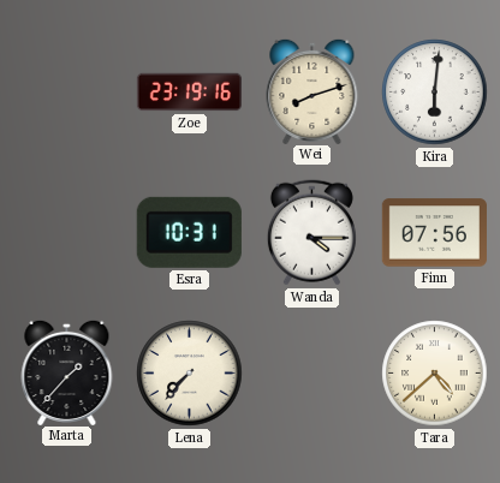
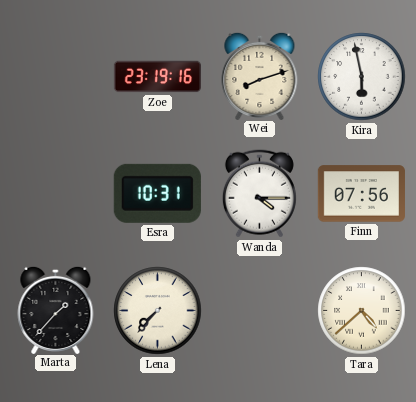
Kira: 6:01 -> 5:58
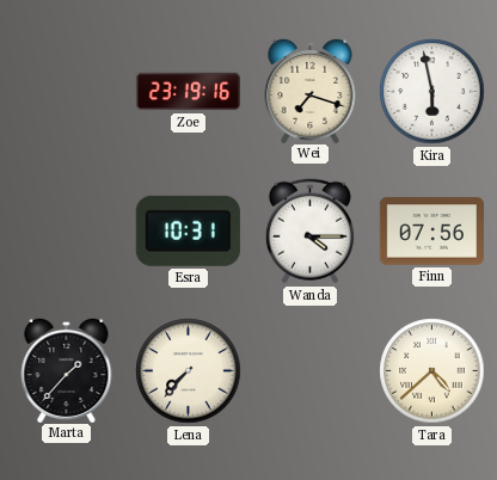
Wei: 8:12 -> 7:18
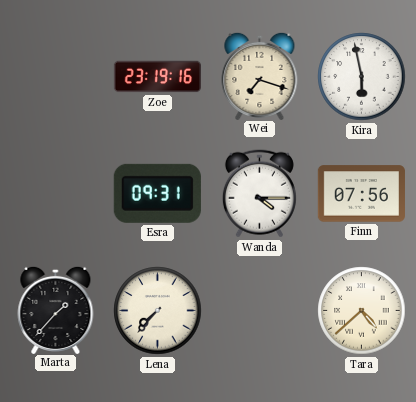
Esra: 10:31 -> 09:31
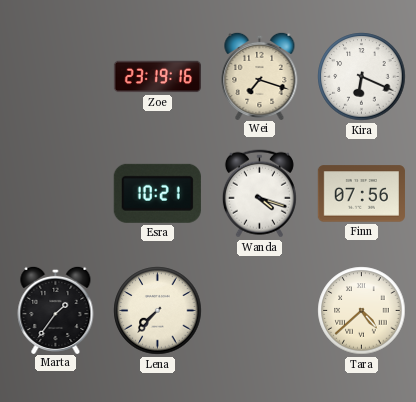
Kira: 5:58 -> 6:19
Esra: 09:31 -> 10:21
Wanda: 4:15 -> 4:18
Marta: 1:37 -> 1:36
